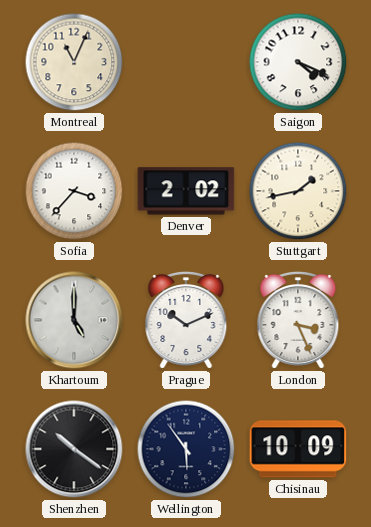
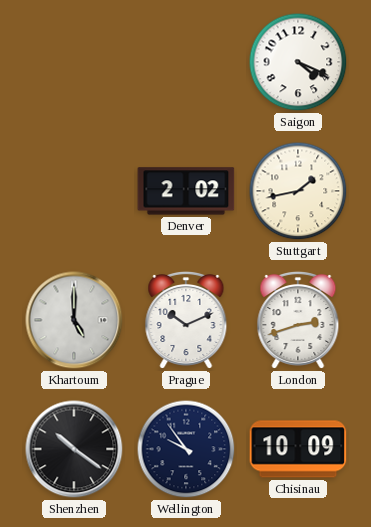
Montreal: 11:04 -> none
Sofia: 3:37 -> none
London: 3:26 -> 2:42
Wellington: 5:54 -> 9:54
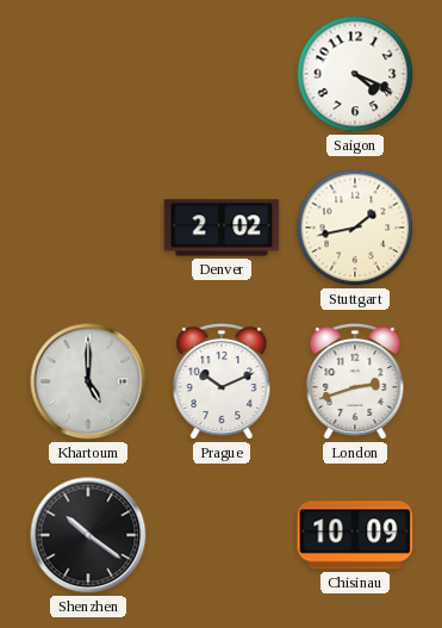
Wellington: 9:54 -> none
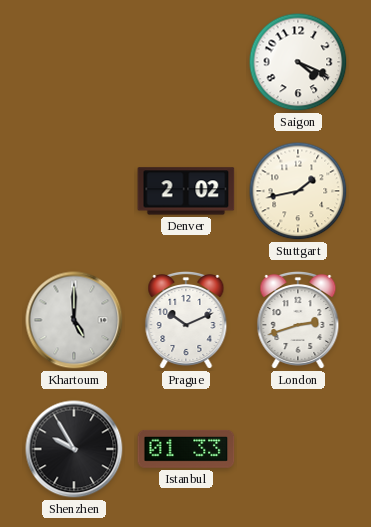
Shenzhen: 10:21 -> 9:55
Istanbul: none -> 01:33
Chisinau: 10:09 -> none
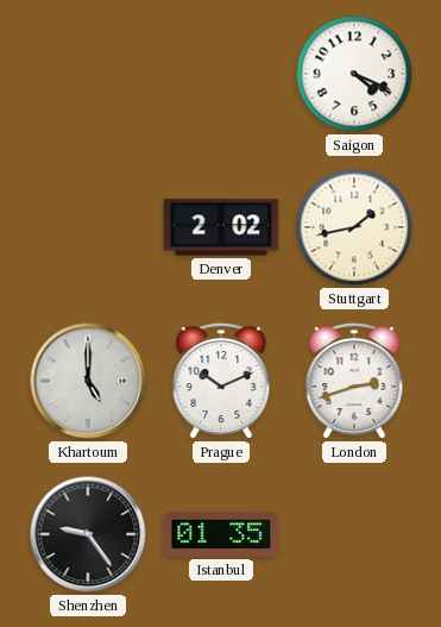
Shenzhen: 9:55 -> 9:24
Istanbul: 01:33 -> 01:35
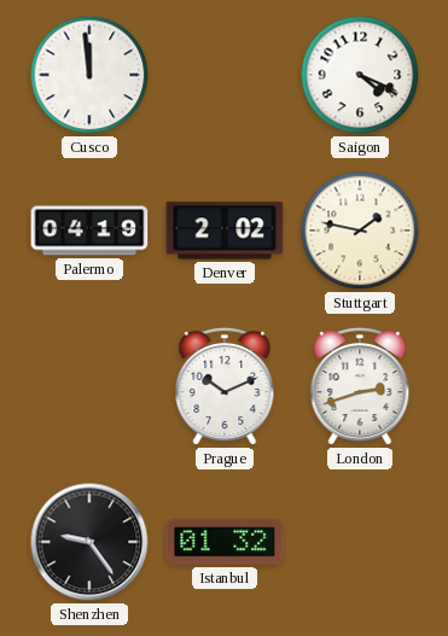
Cusco: none -> 11:59
Palermo: none -> 04:19
Stuttgart: 1:43 -> 1:47
Khartoum: 5:00 -> none
Istanbul: 01:35 -> 01:32
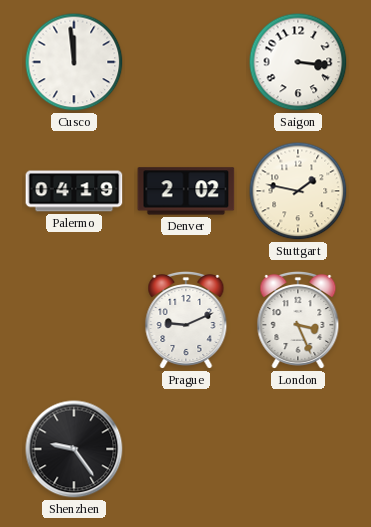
Saigon: 4:19 -> 3:16
Prague: 10:11 -> 9:11
London: 2:42 -> 3:26
Istanbul: 01:32 -> none
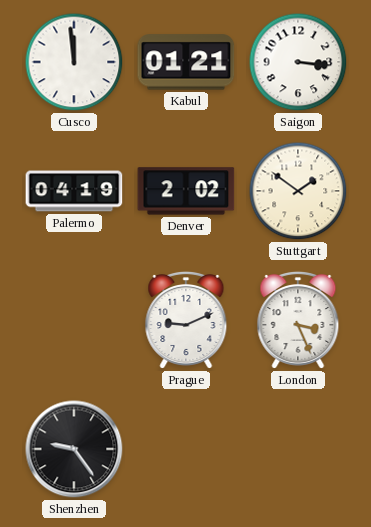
Kabul: none -> 01:21
Stuttgart: 1:47 -> 1:51
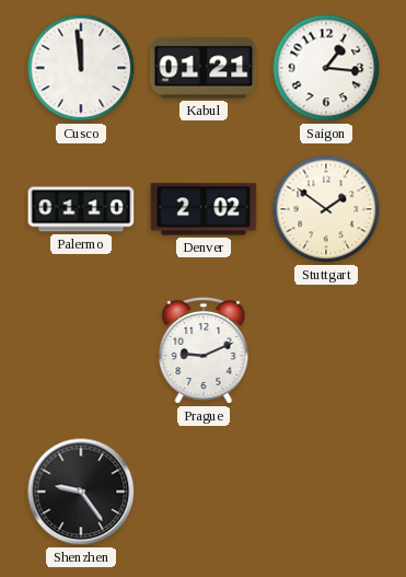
Saigon: 3:16 -> 1:16
Palermo: 04:19 -> 01:10
London: 3:26 -> none
